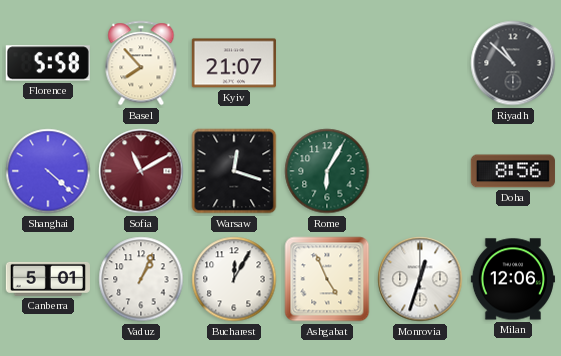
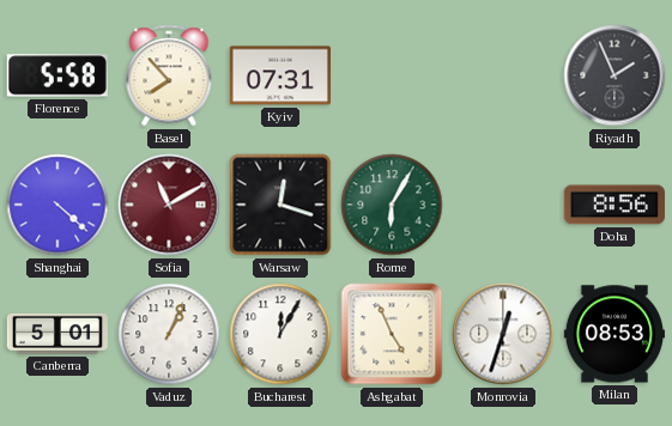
Kyiv: 21:07 -> 07:31
Riyadh: 10:52 -> 1:56
Milan: 12:06 -> 08:53
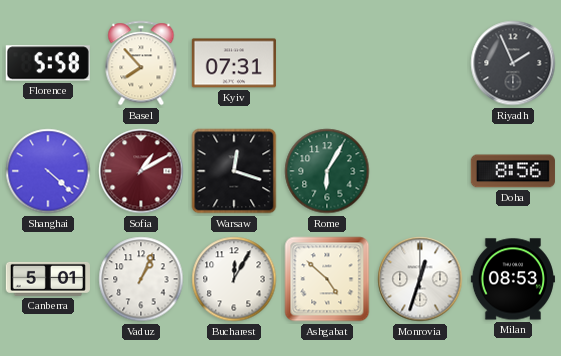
Sofia: 11:10 -> 1:10
Ashgabat: 4:56 -> 4:52
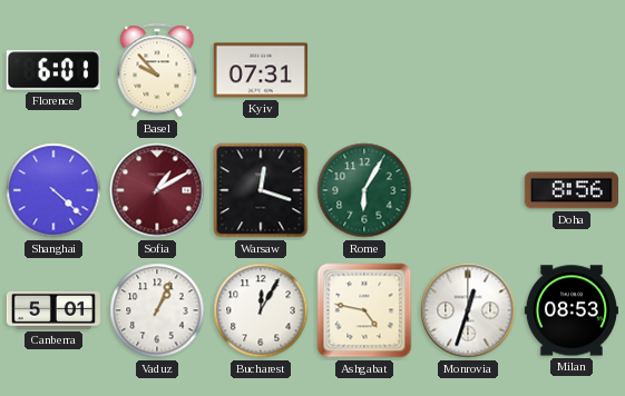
Florence: 5:58 -> 6:01
Basel: 7:53 -> 9:53
Riyadh: 1:56 -> none
Ashgabat: 4:52 -> 4:47
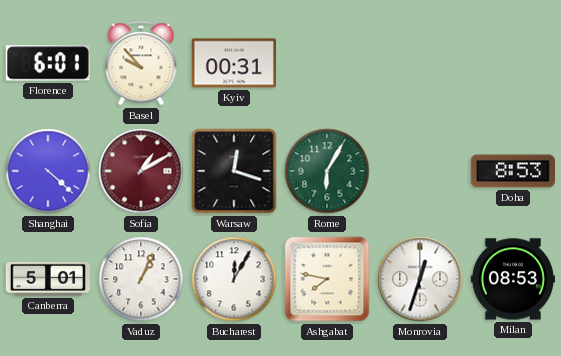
Kyiv: 07:31 -> 00:31
Doha: 8:56 -> 8:53
Ashgabat: 4:47 -> 7:47
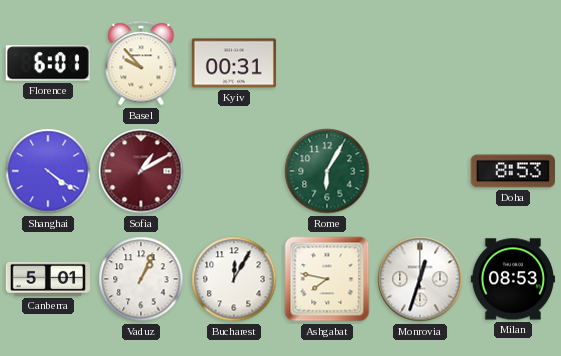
Shanghai: 4:22 -> 4:21
Warsaw: 12:18 -> none
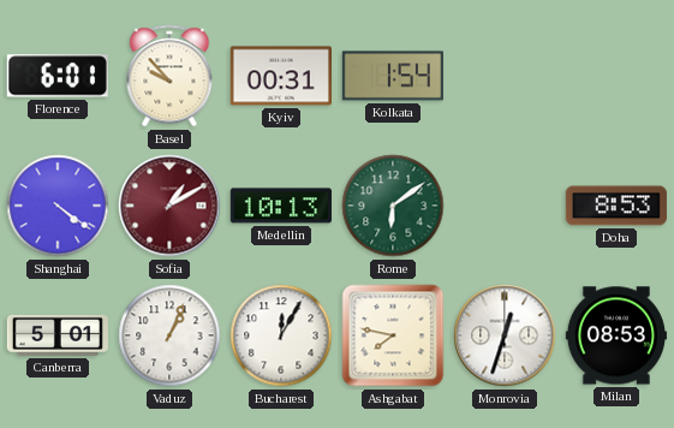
Kolkata: none -> 1:54
Medellin: none -> 10:13
Rome: 6:05 -> 6:09
